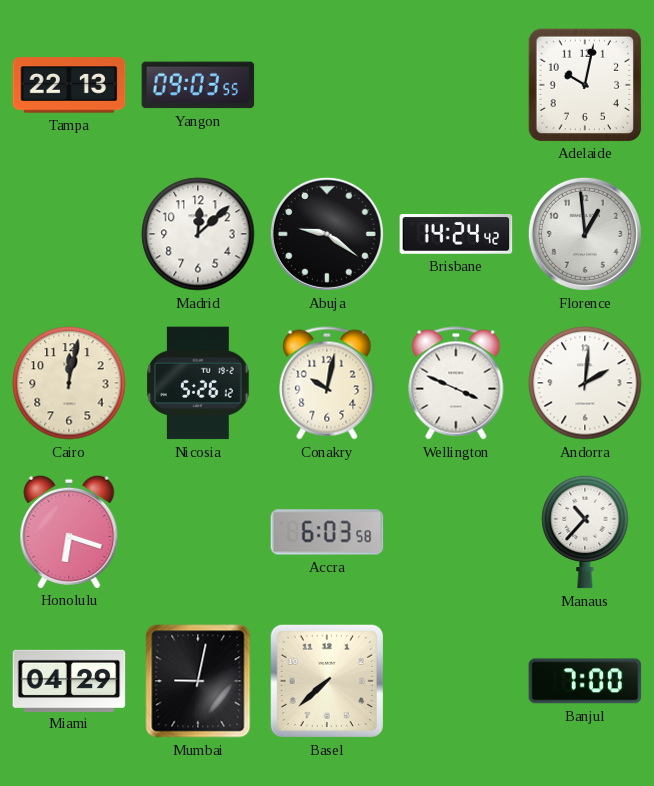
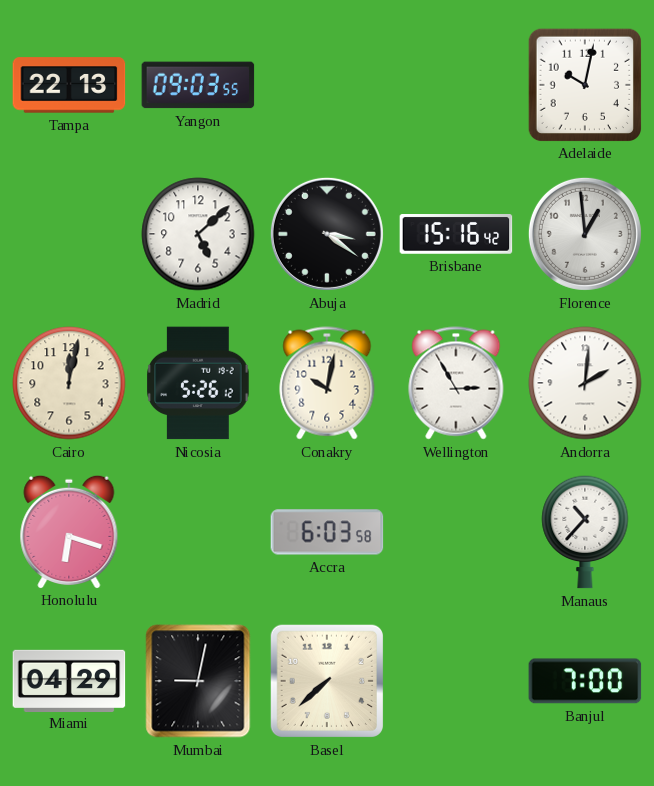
Madrid: 12:08 -> 5:08
Abuja: 9:21 -> 3:21
Brisbane: 14:24 -> 15:16
Wellington: 3:49 -> 2:55
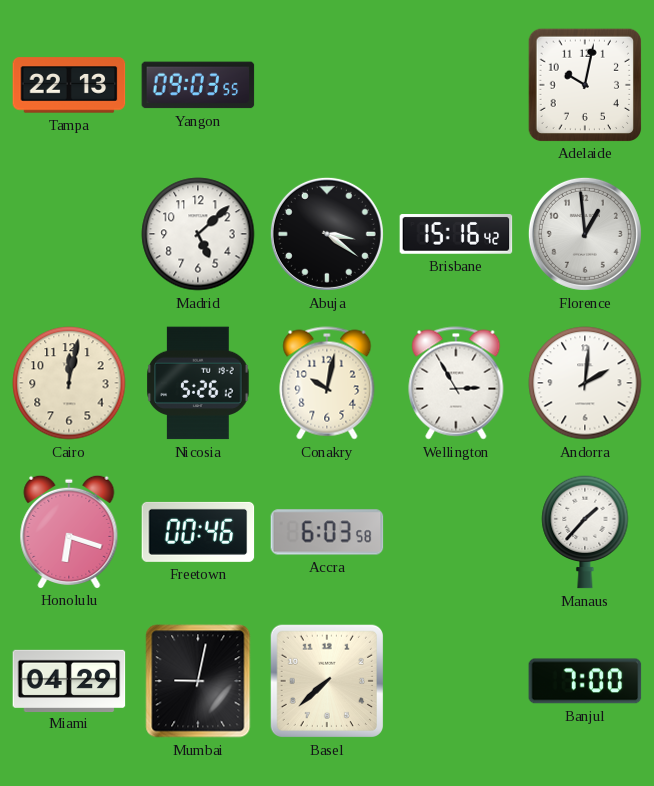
Freetown: none -> 00:46
Manaus: 10:37 -> 1:37
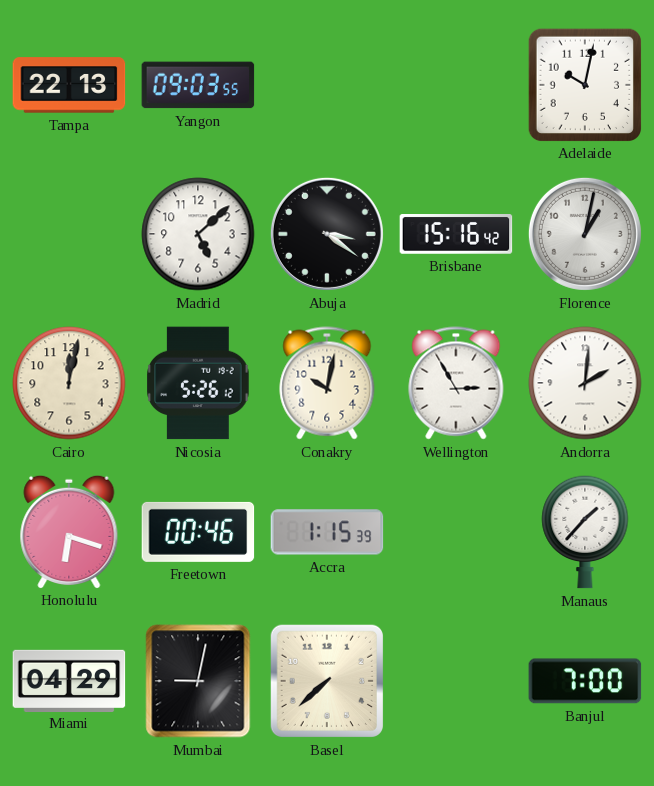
Florence: 12:59 -> 1:02
Accra: 6:03 -> 1:15
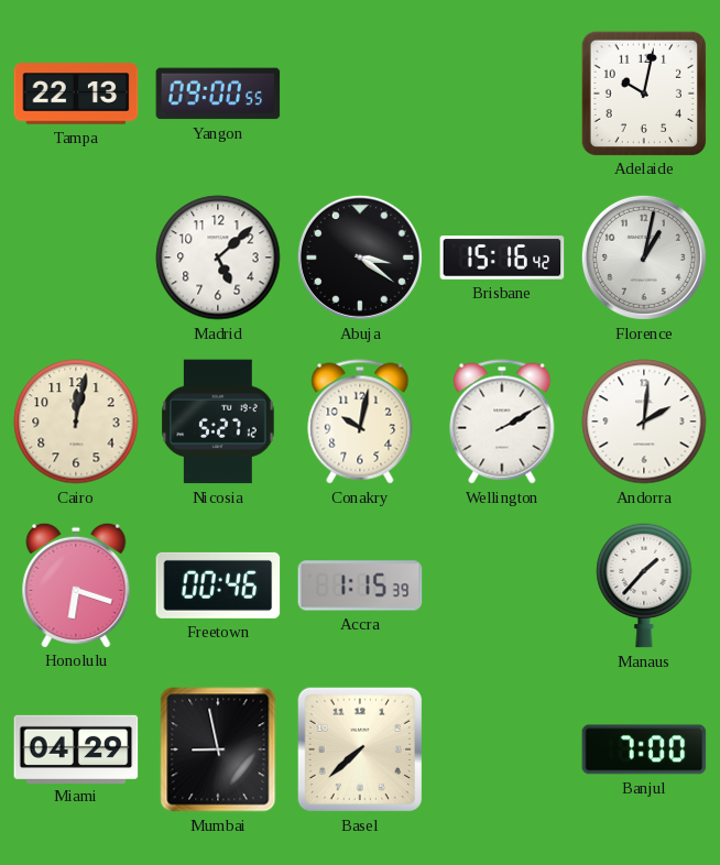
Yangon: 09:03 -> 09:00
Nicosia: 5:26 -> 5:27
Wellington: 2:55 -> 2:10
Mumbai: 9:02 -> 8:58
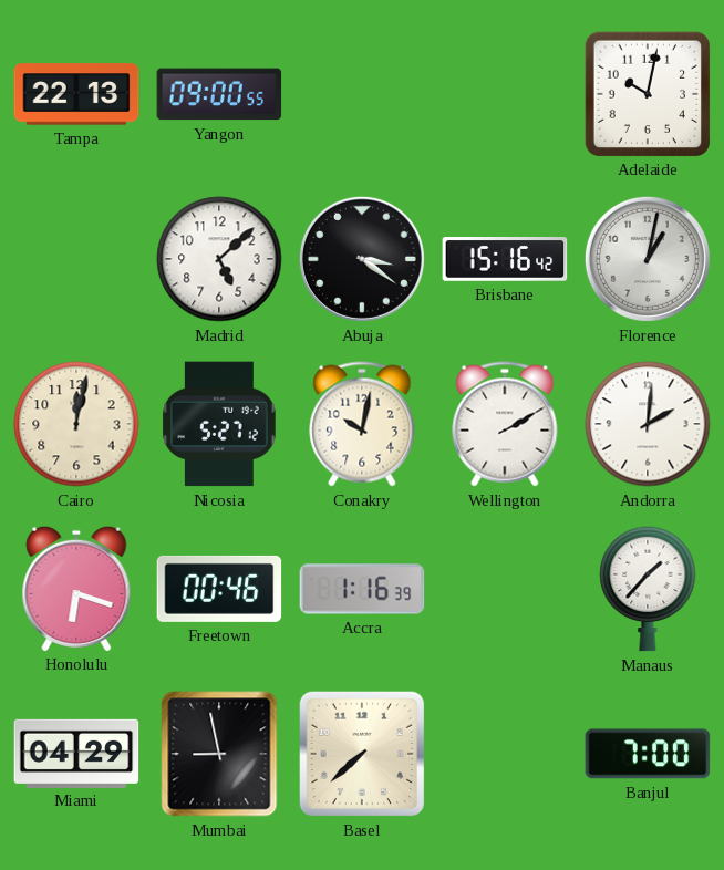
Accra: 1:15 -> 1:16
